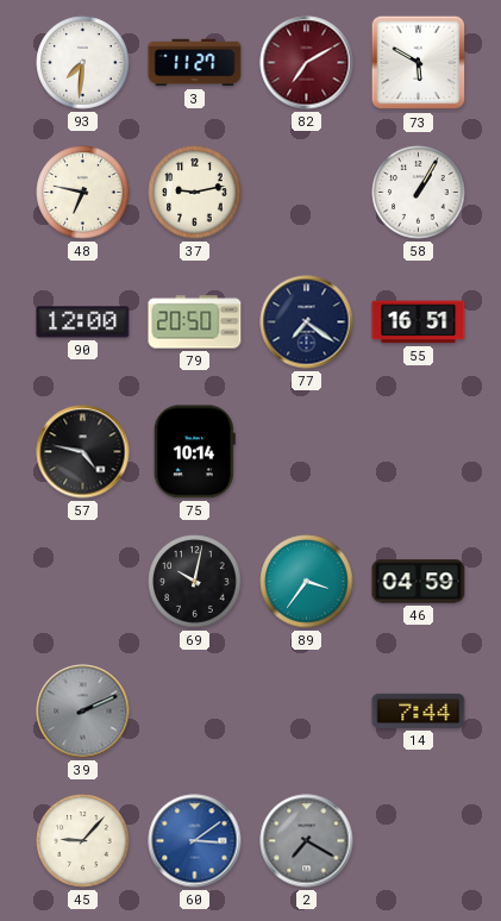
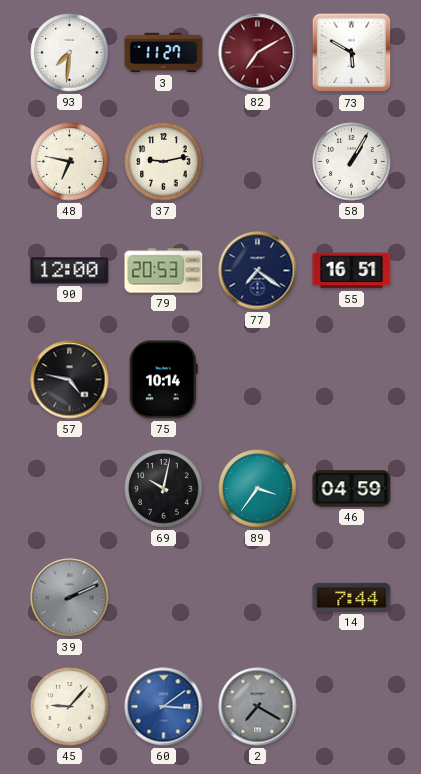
79: 20:50 -> 20:53
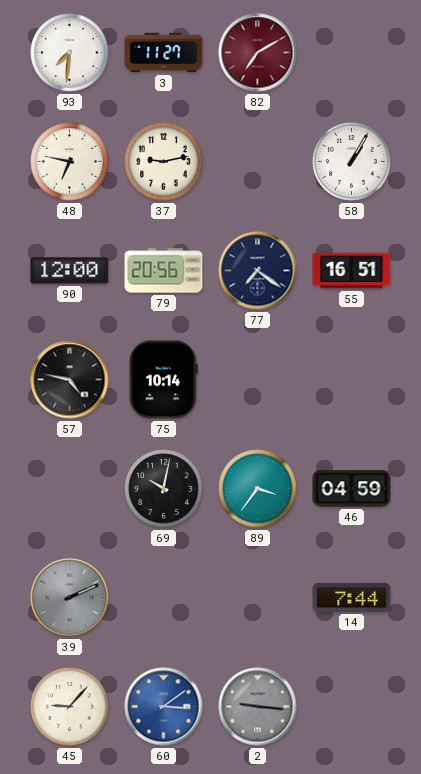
73: 5:50 -> none
79: 20:53 -> 20:56
2: 7:20 -> 9:16
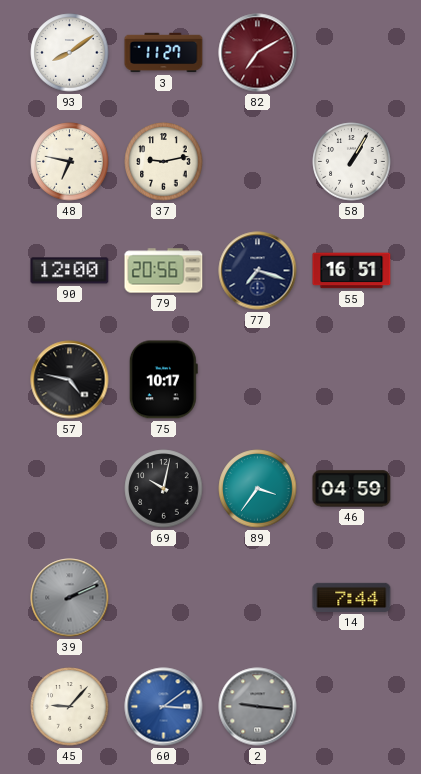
93: 7:31 -> 8:09
77: 7:21 -> 7:18
75: 10:14 -> 10:17
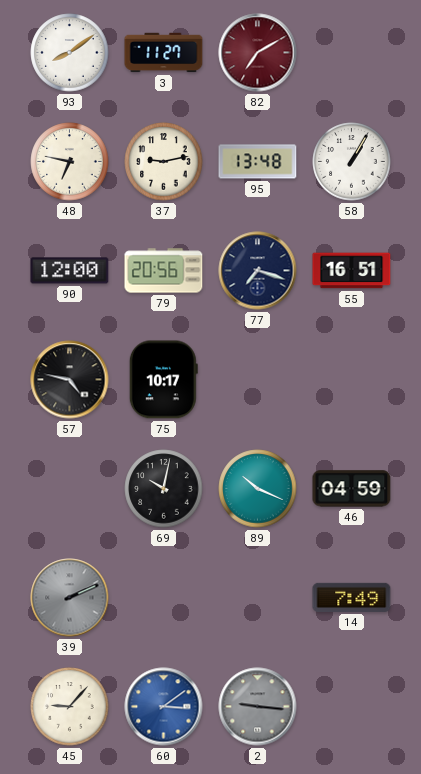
95: none -> 13:48
89: 3:36 -> 10:19
14: 7:44 -> 7:49
